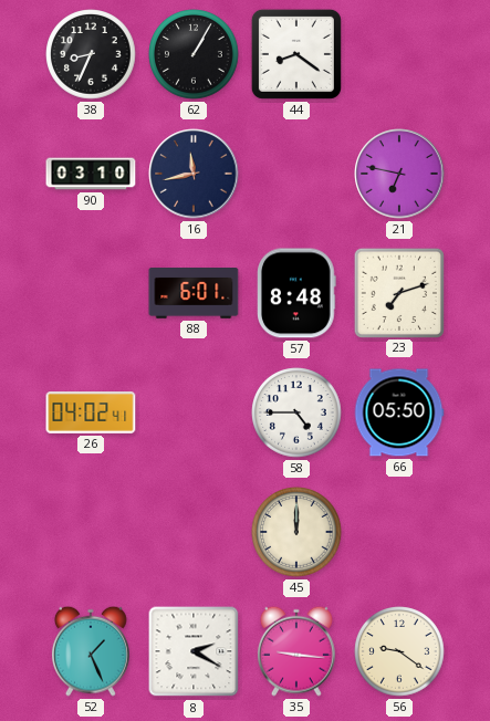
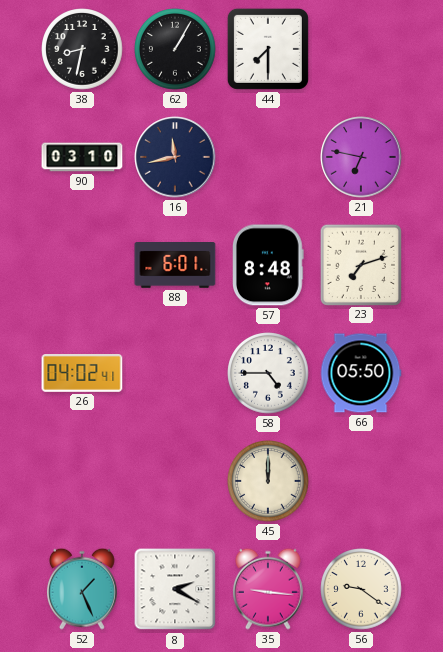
38: 8:34 -> 8:32
44: 8:21 -> 7:30
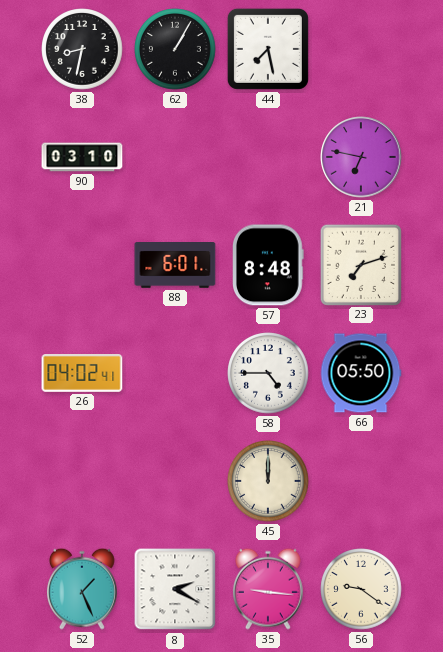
44: 7:30 -> 7:28
16: 11:43 -> none
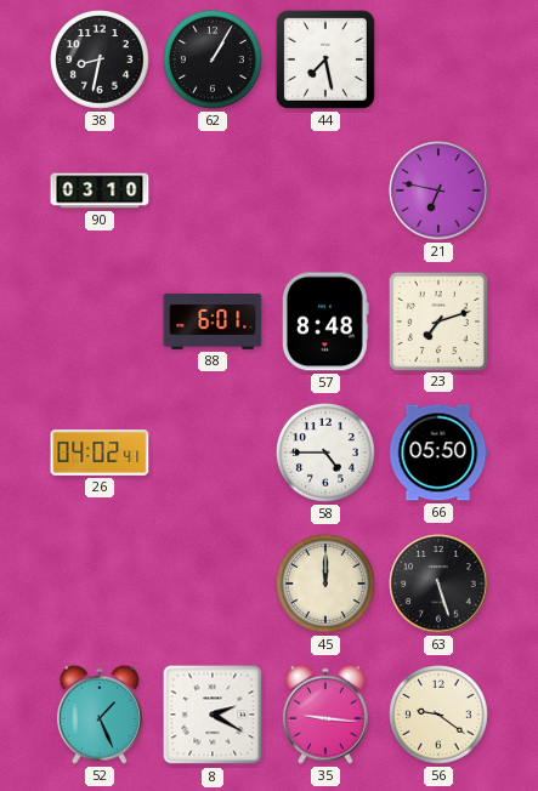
63: none -> 5:27
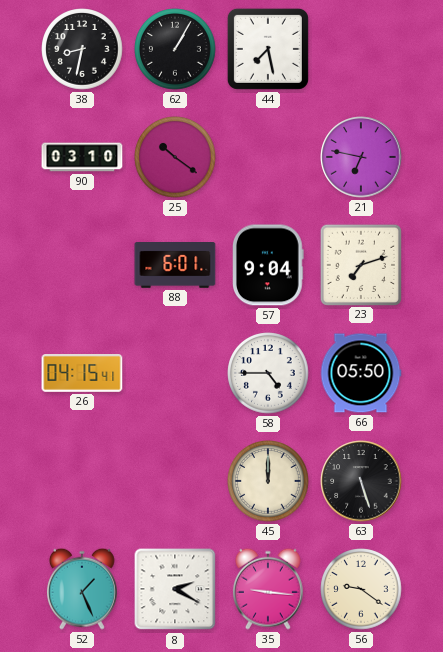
25: none -> 10:21
57: 8:48 -> 9:04
26: 04:02 -> 04:15
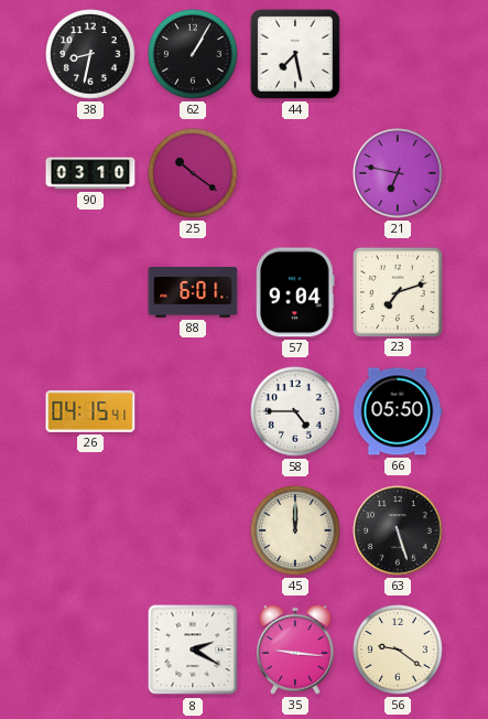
52: 1:26 -> none
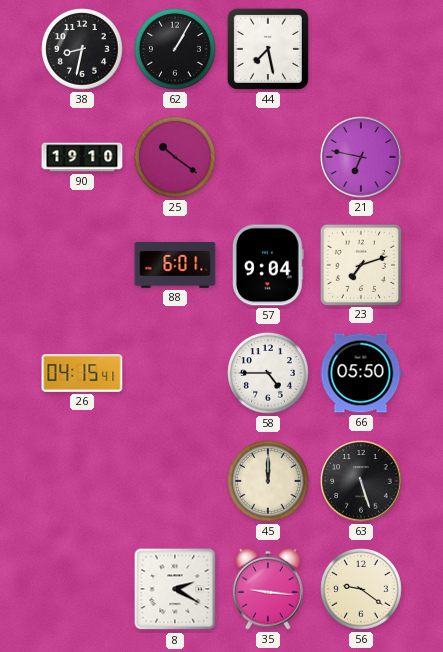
90: 03:10 -> 19:10
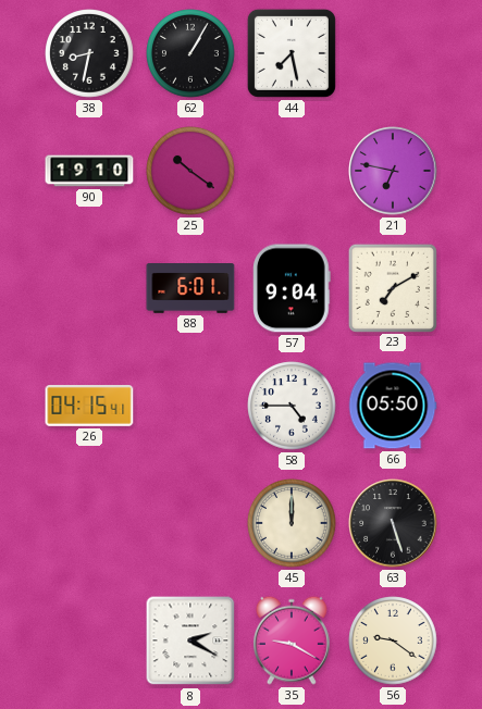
23: 7:12 -> 7:10
35: 9:16 -> 9:20
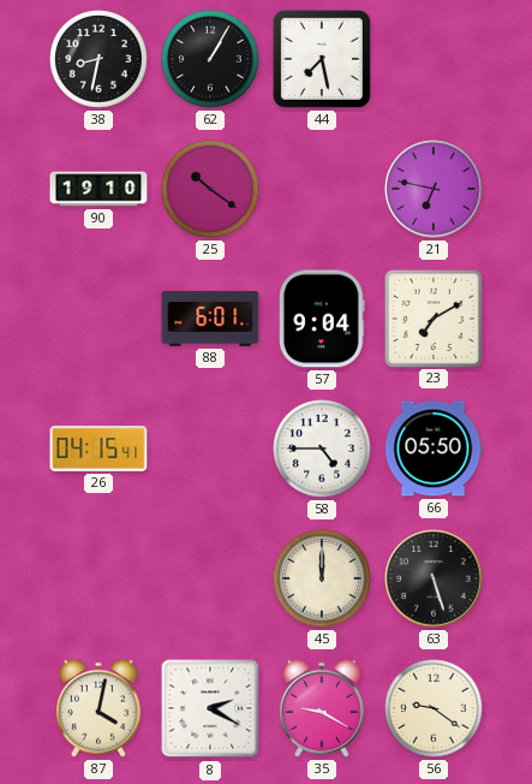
87: none -> 4:02
